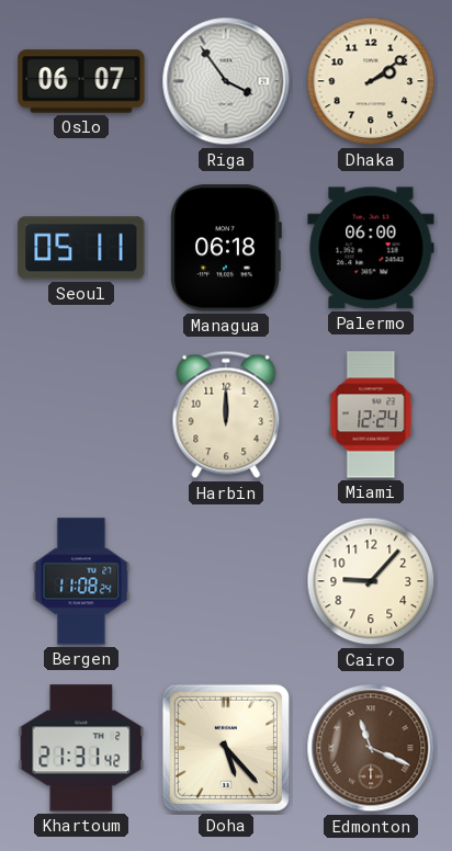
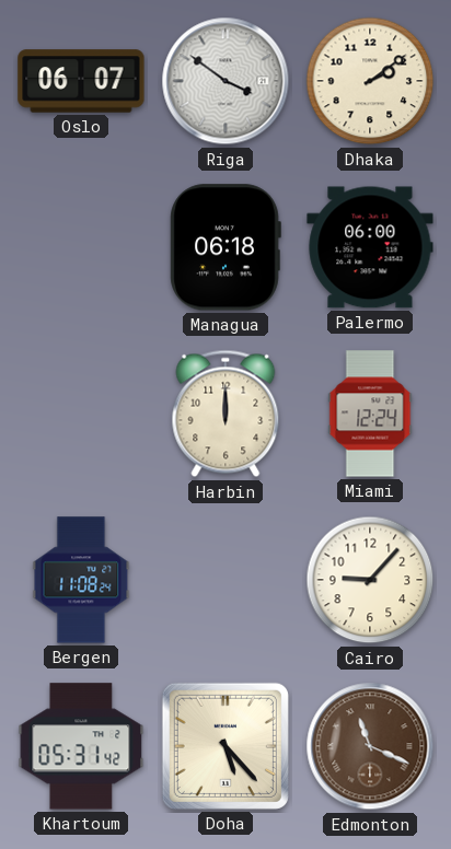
Riga: 3:54 -> 3:51
Seoul: 05:11 -> none
Khartoum: 21:31 -> 05:31
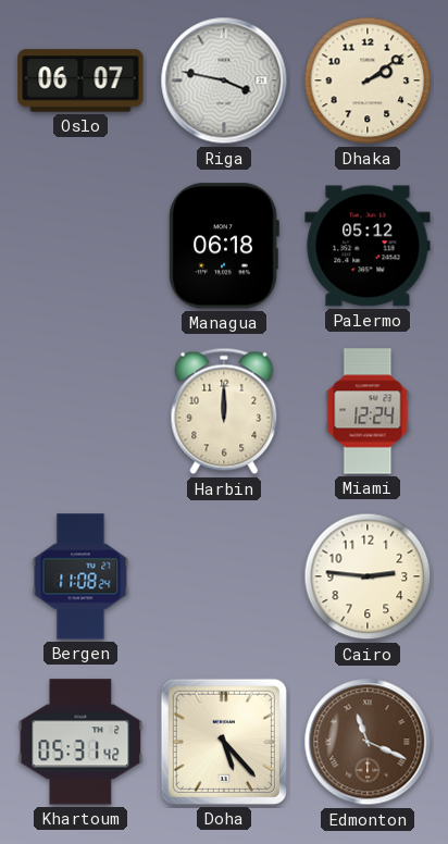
Riga: 3:51 -> 3:47
Palermo: 06:00 -> 05:12
Cairo: 9:07 -> 2:46
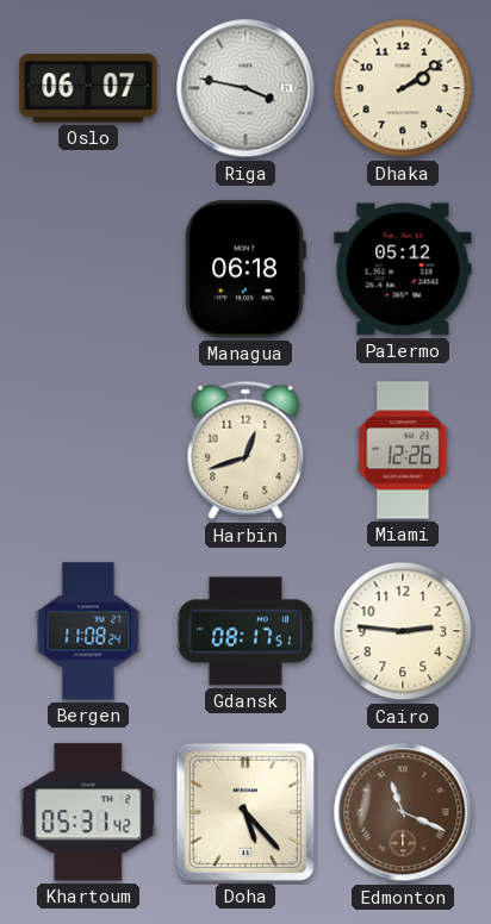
Harbin: 12:00 -> 12:42
Miami: 12:24 -> 12:26
Gdansk: none -> 08:17
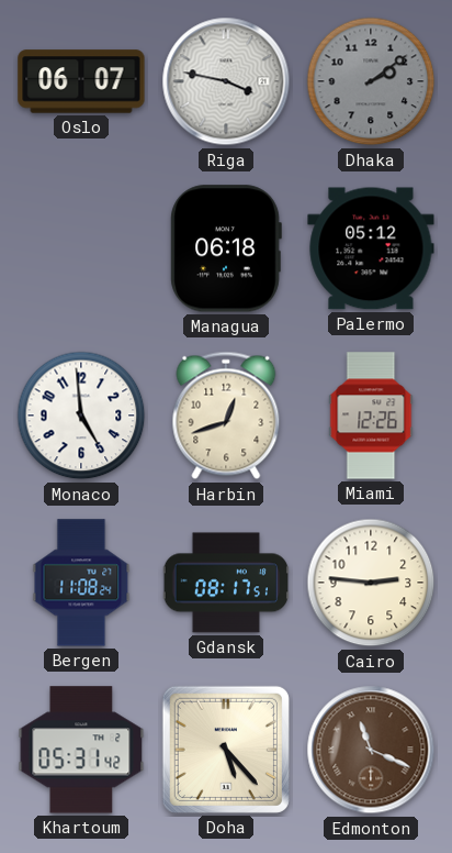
Dhaka dial: cream -> grey
Monaco: none -> 4:59
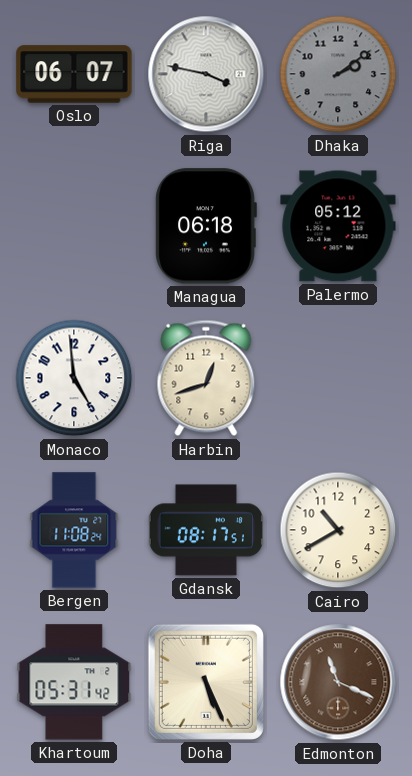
Miami: 12:26 -> none
Cairo: 2:46 -> 10:40
Doha: 5:23 -> 5:26
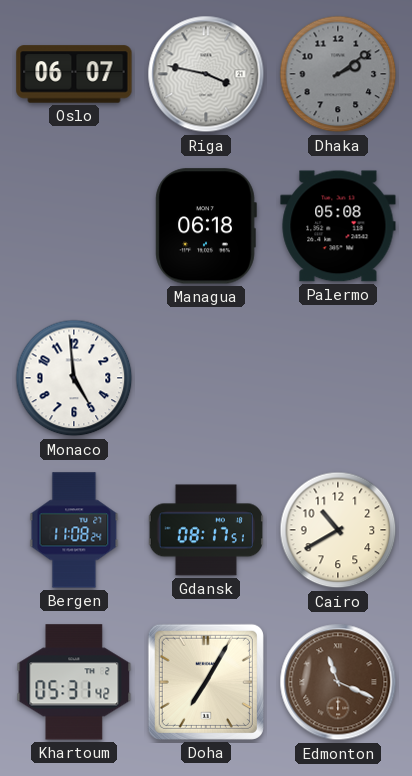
Palermo: 05:12 -> 05:08
Harbin: 12:42 -> none
Doha: 5:26 -> 7:05
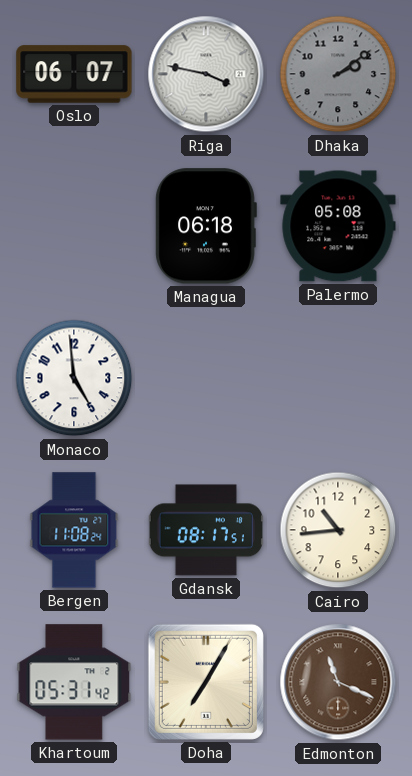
Cairo: 10:40 -> 10:44
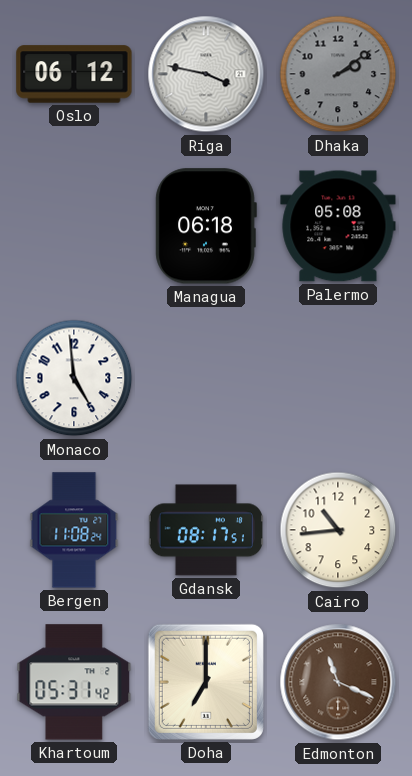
Oslo: 06:07 -> 06:12
Doha: 7:05 -> 7:00
